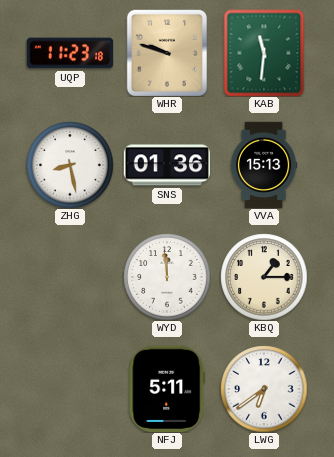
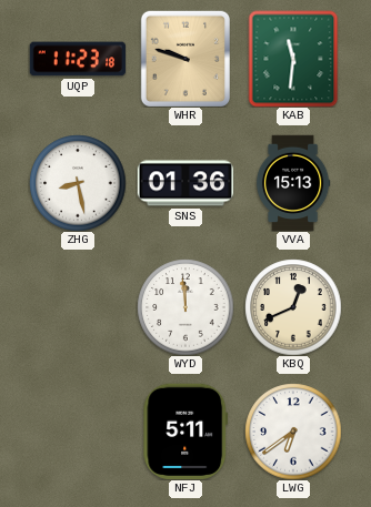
KBQ: 1:15 -> 12:41
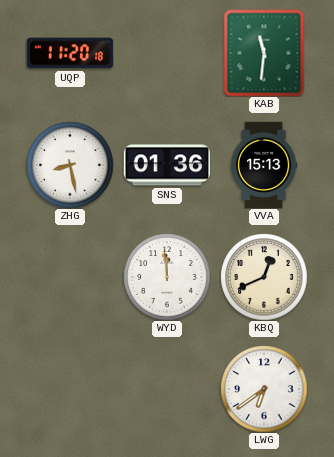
UQP: 11:23 -> 11:20
WHR: 9:48 -> none
NFJ: 5:11 -> none
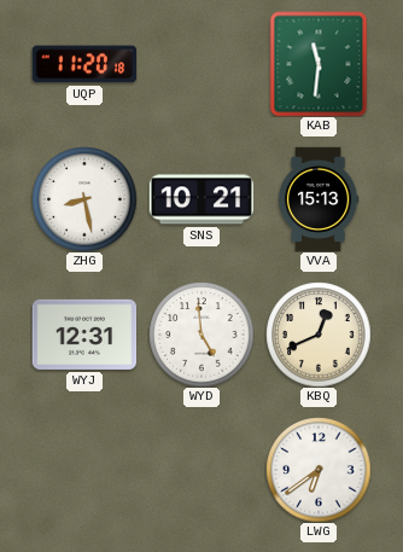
SNS: 01:36 -> 10:21
WYJ: none -> 12:31
WYD: 11:59 -> 4:59
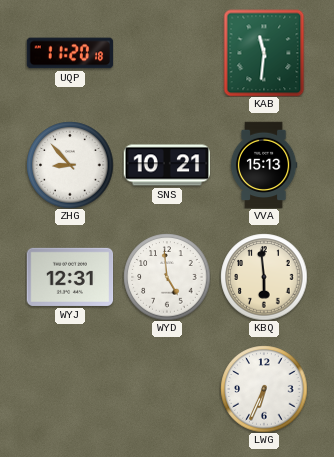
ZHG: 8:28 -> 8:53
KBQ: 12:41 -> 5:59
LWG: 6:39 -> 6:34
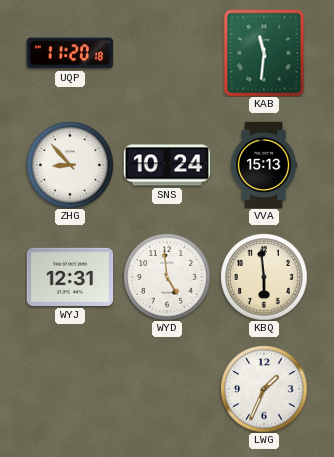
SNS: 10:21 -> 10:24
LWG: 6:34 -> 1:34
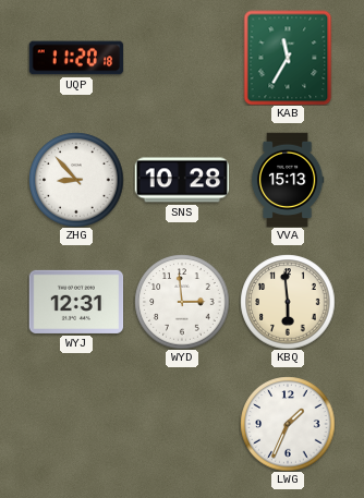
KAB: 11:31 -> 11:35
SNS: 10:24 -> 10:28
WYD: 4:59 -> 2:59
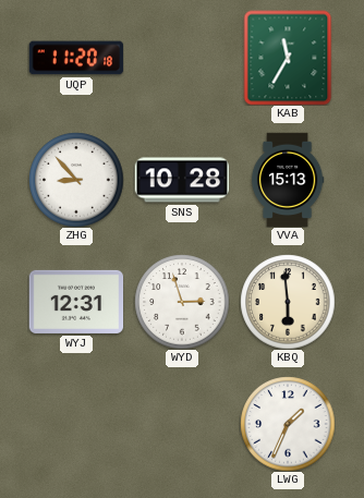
WYD: 2:59 -> 2:57
